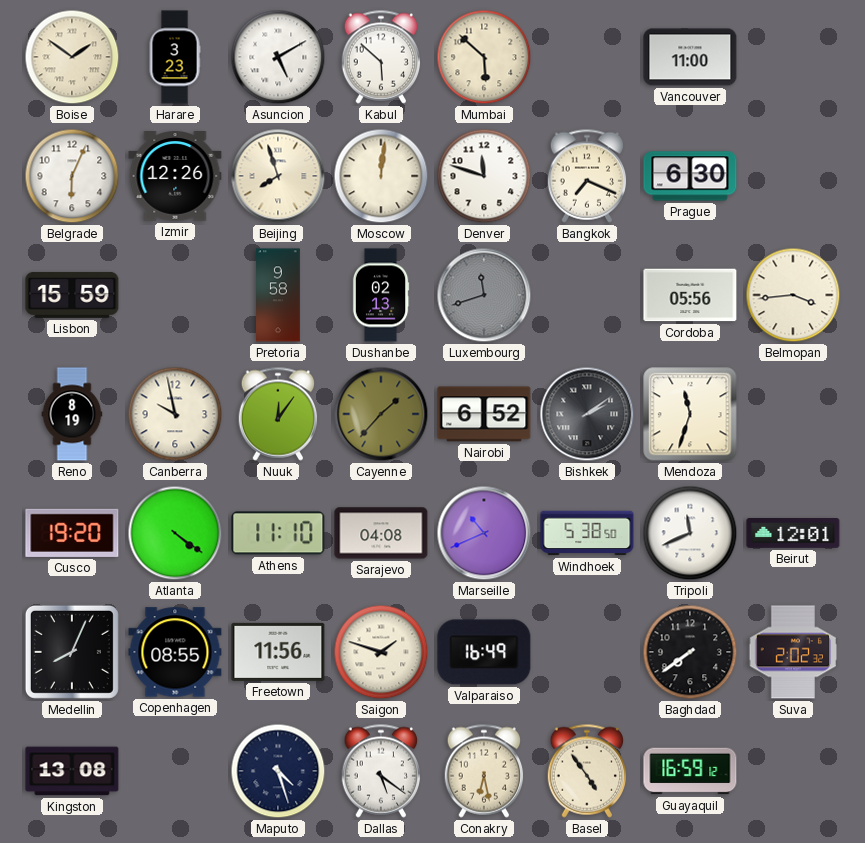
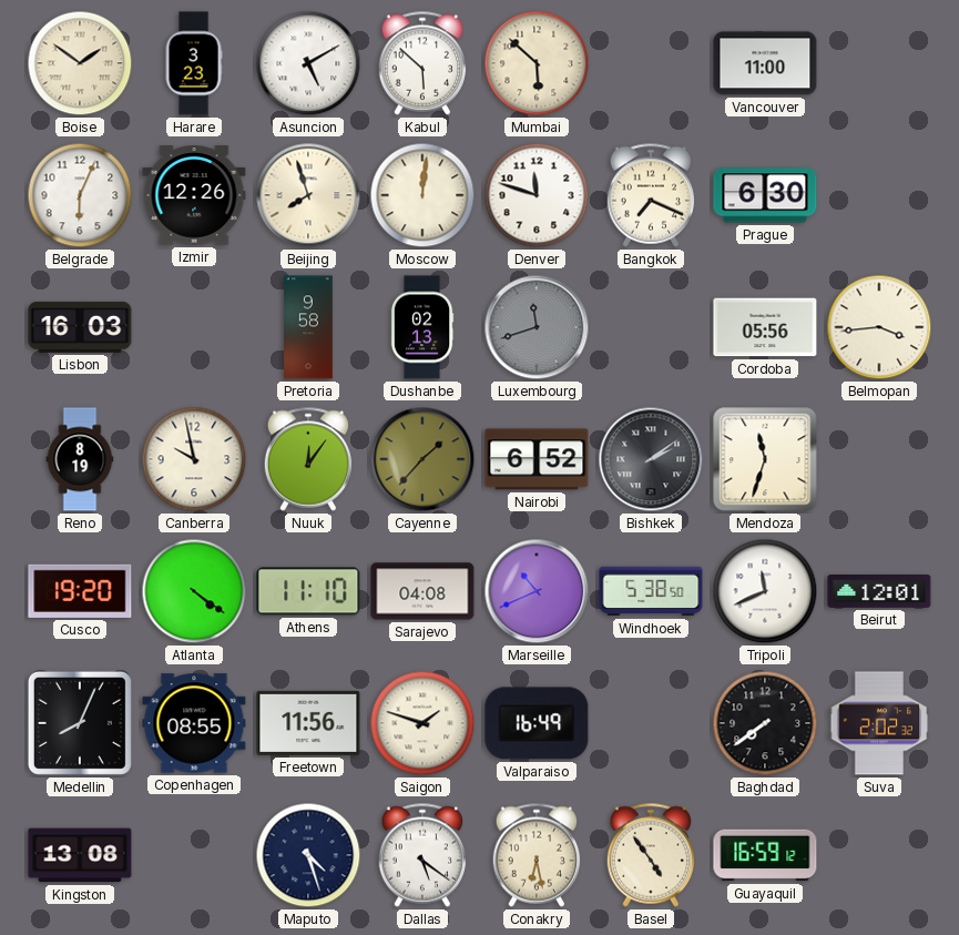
Lisbon: 15:59 -> 16:03
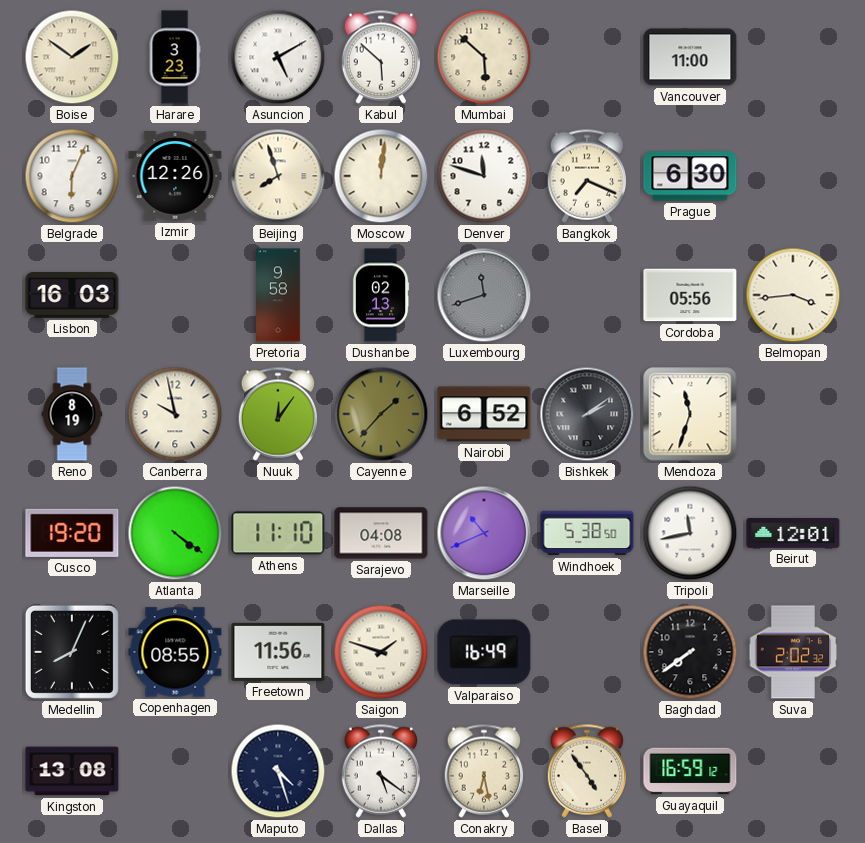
Tripoli: 11:41 -> 11:43
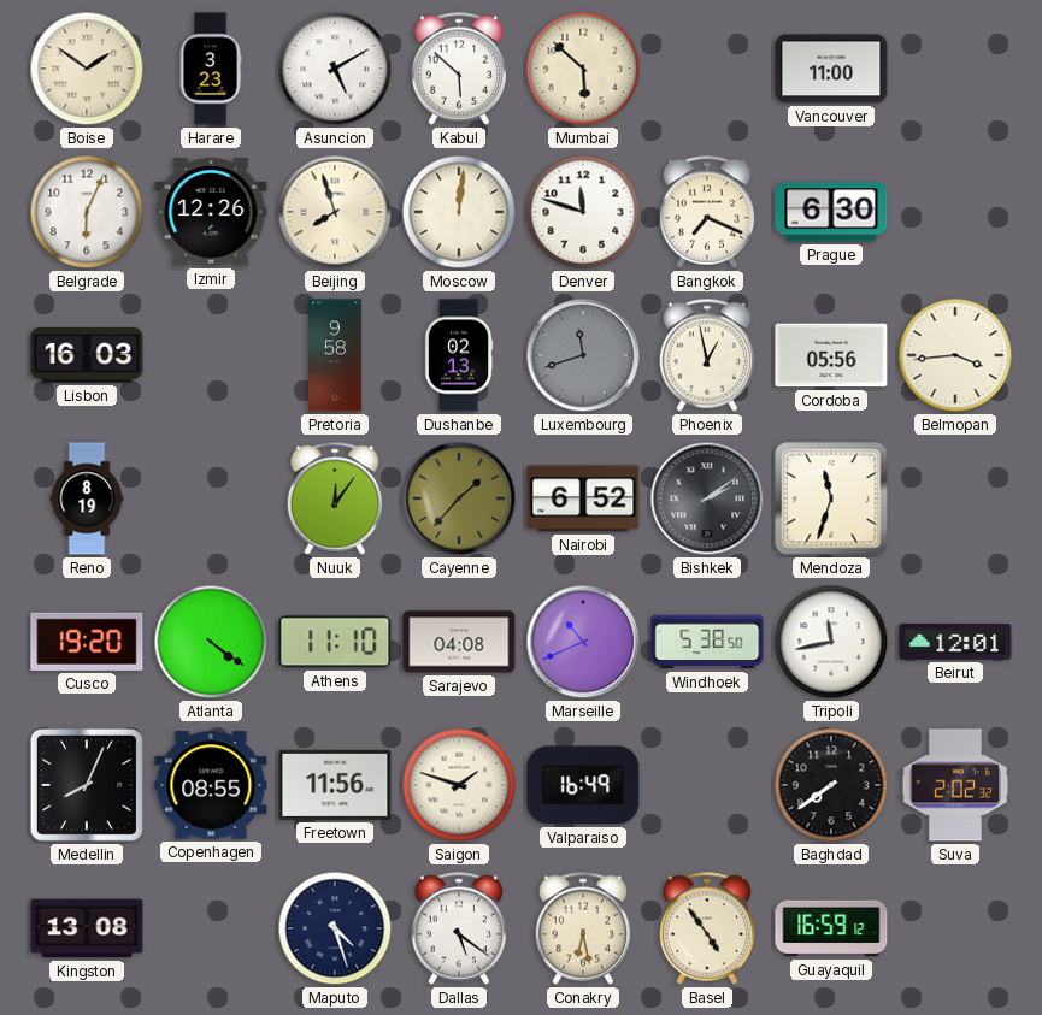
Phoenix: none -> 12:58
Canberra: 9:58 -> none
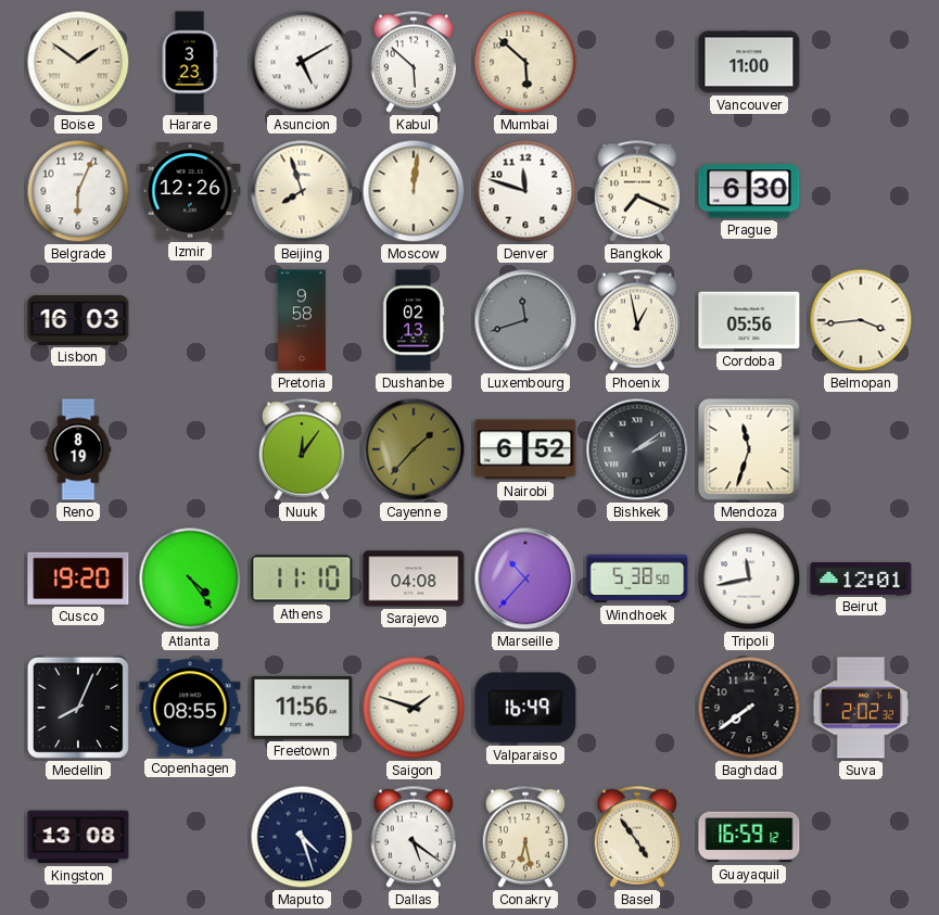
Atlanta: 4:21 -> 4:24
Marseille: 10:41 -> 10:37
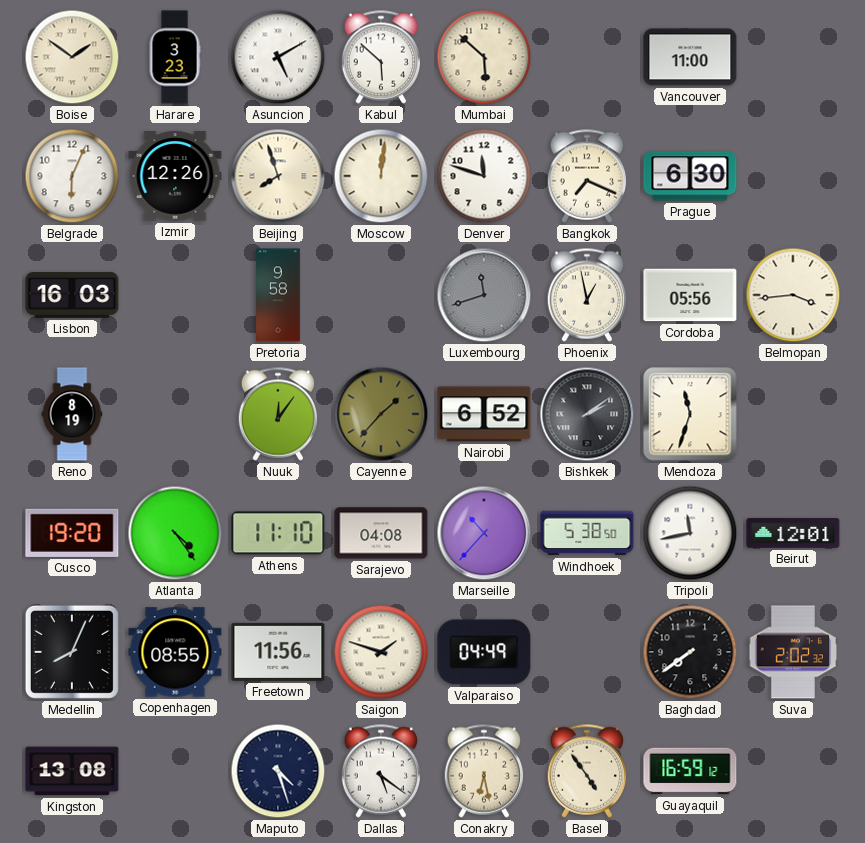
Dushanbe: 02:13 -> none
Valparaiso: 16:49 -> 04:49
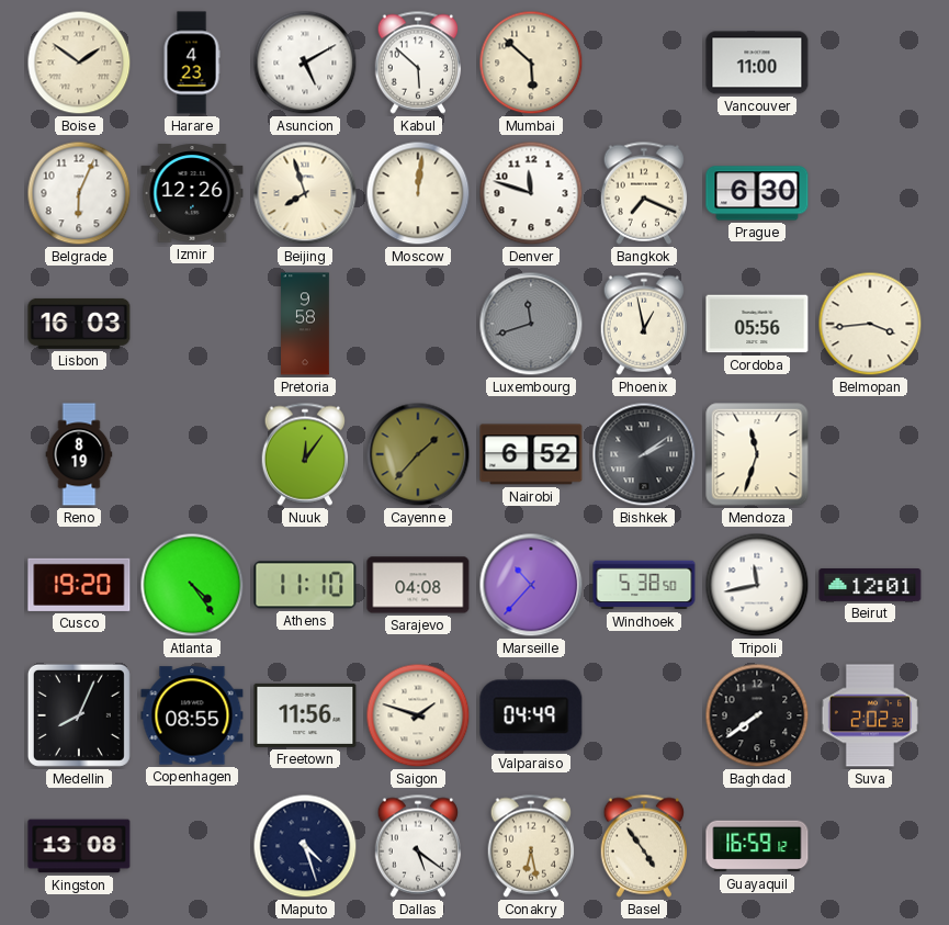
Harare: 3:23 -> 4:23
